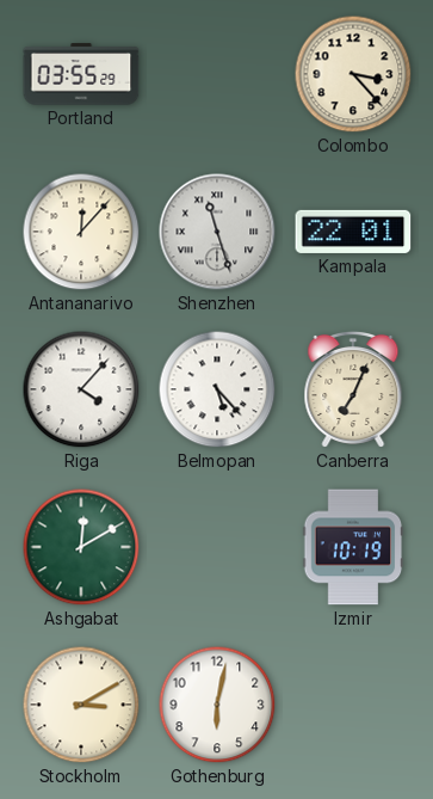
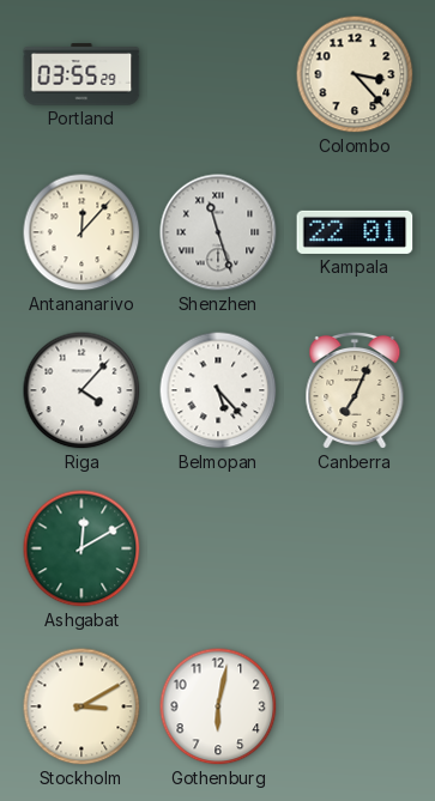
Izmir: 10:19 -> none
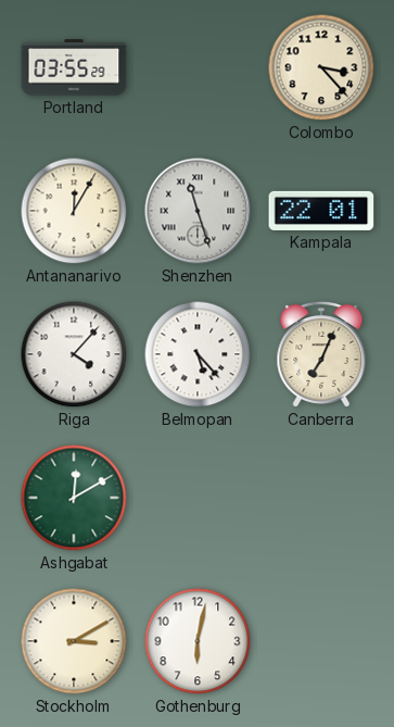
Antananarivo: 12:07 -> 12:05
